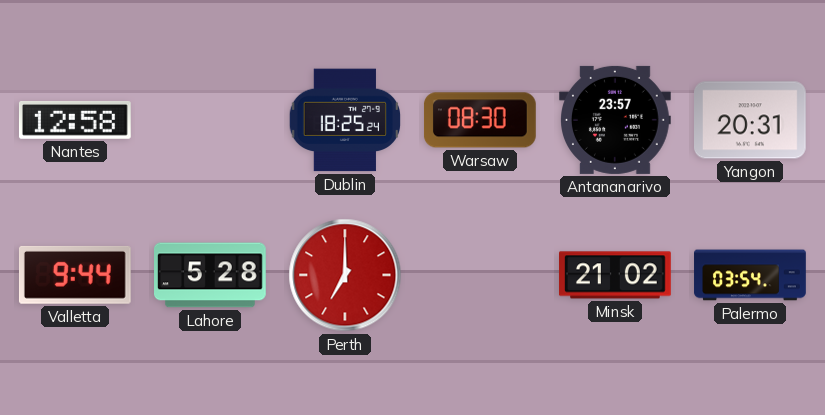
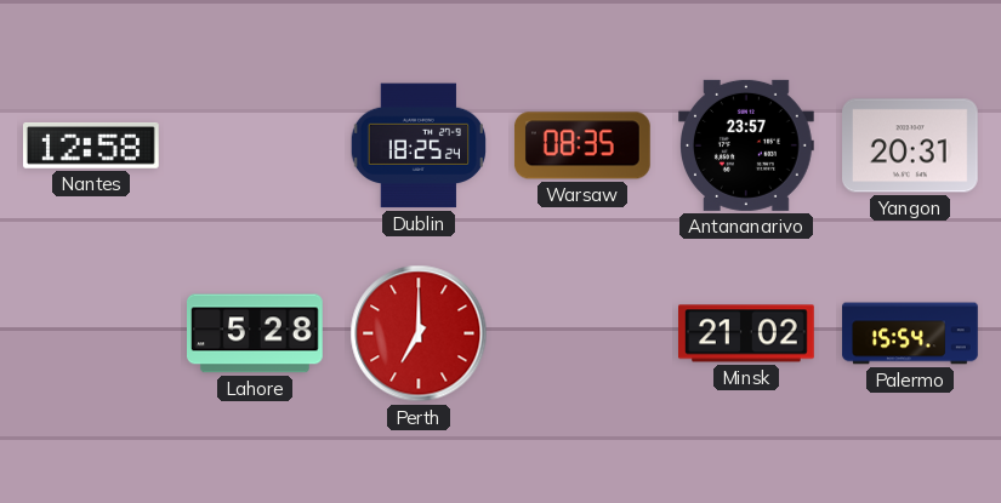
Warsaw: 08:30 -> 08:35
Valletta: 9:44 -> none
Palermo: 03:54 -> 15:54
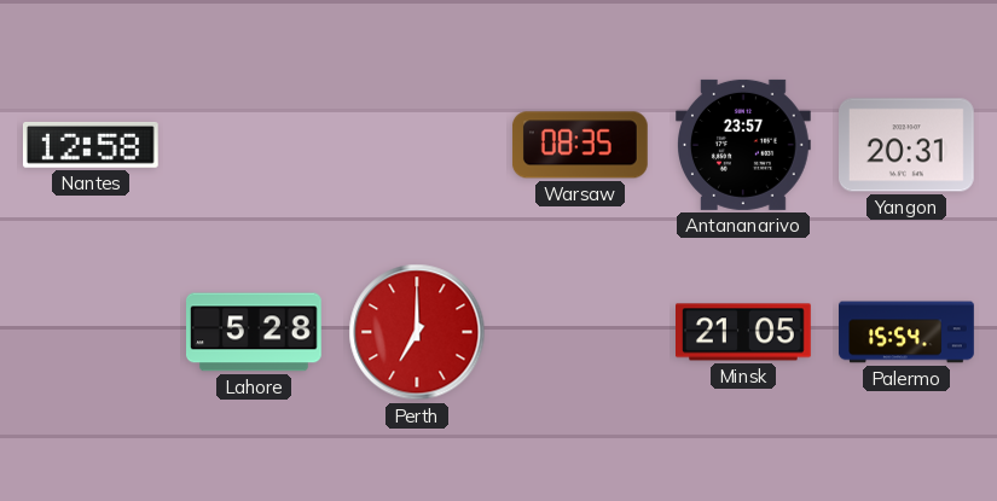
Dublin: 18:25 -> none
Minsk: 21:02 -> 21:05
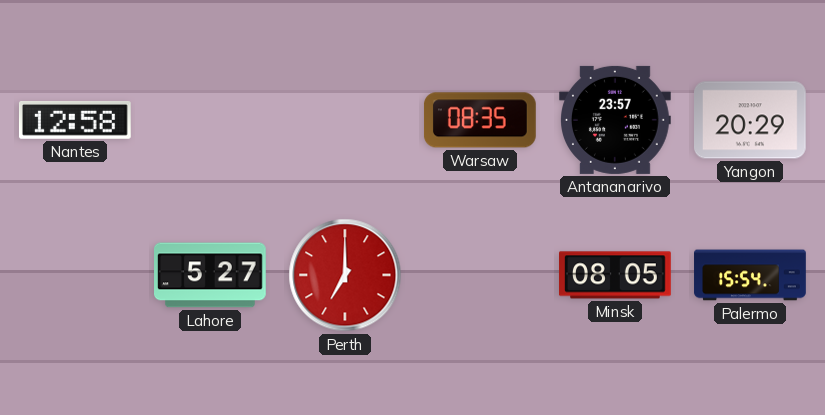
Yangon: 20:31 -> 20:29
Lahore: 5:28 -> 5:27
Minsk: 21:05 -> 08:05
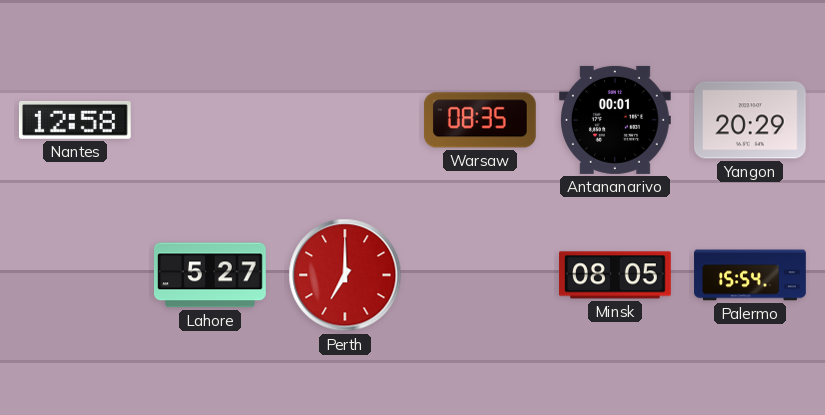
Antananarivo: 23:57 -> 00:01
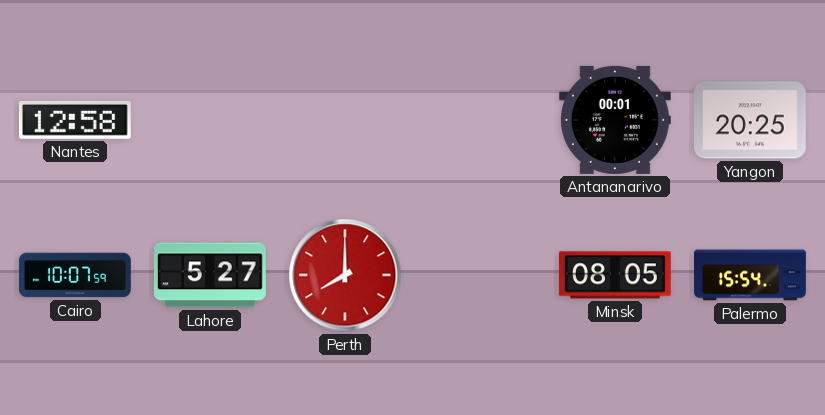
Warsaw: 08:35 -> none
Yangon: 20:29 -> 20:25
Cairo: none -> 10:07
Perth: 7:00 -> 8:00
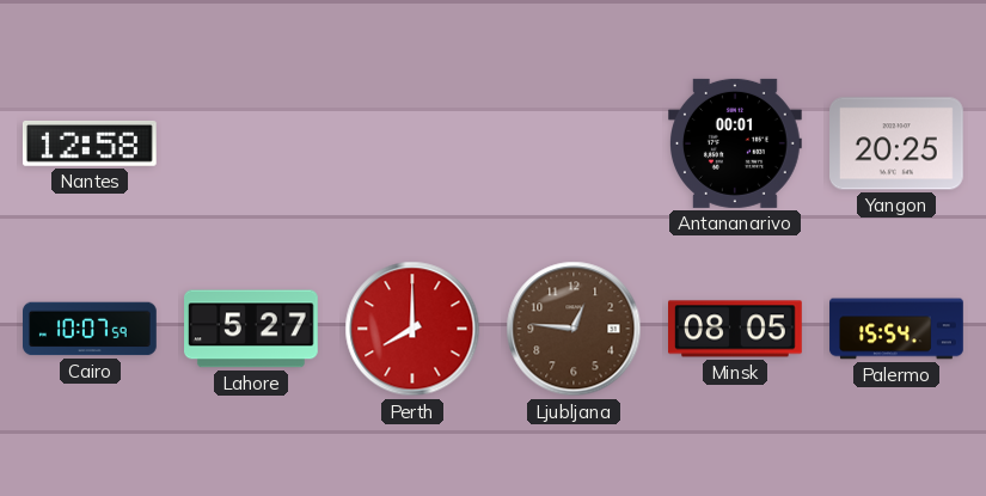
Ljubljana: none -> 12:46
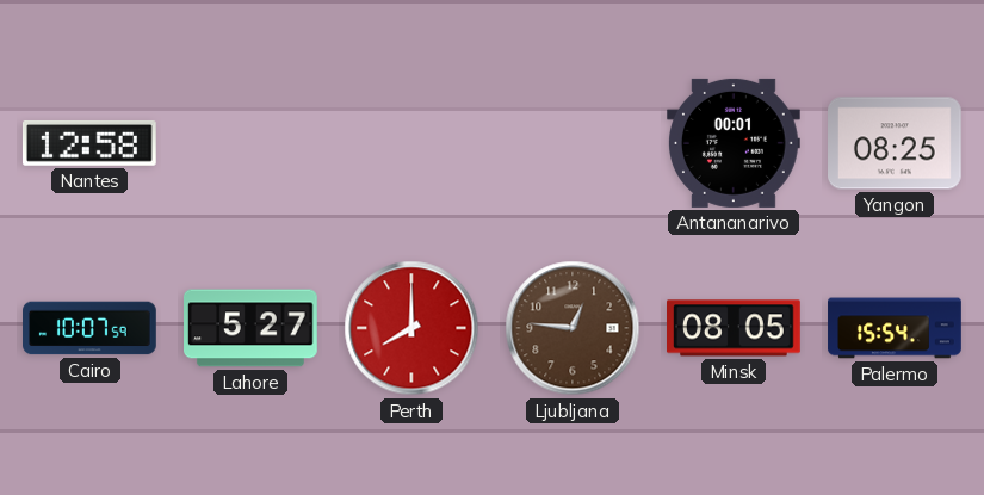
Yangon: 20:25 -> 08:25
